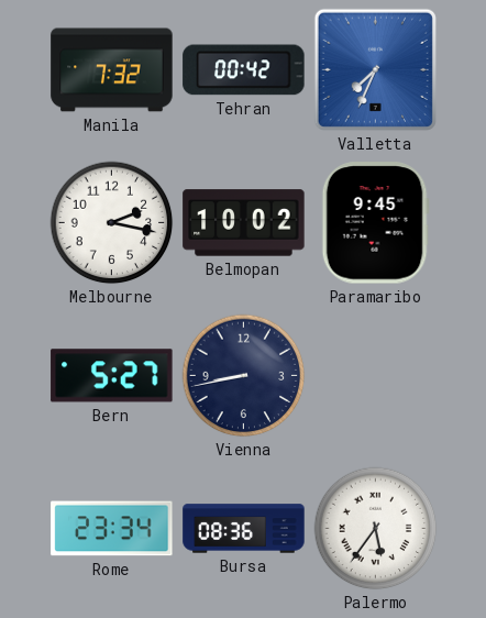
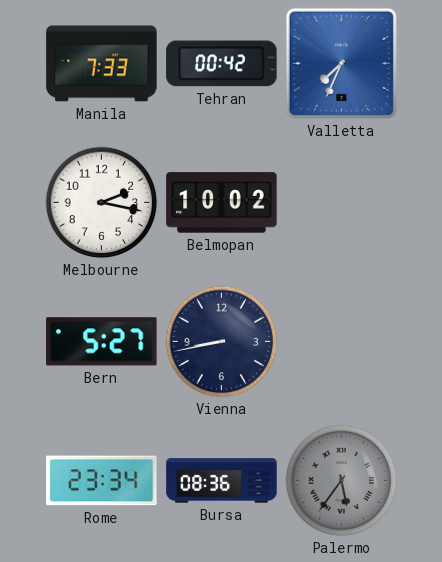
Manila: 7:32 -> 7:33
Paramaribo: 9:45 -> none
Palermo dial: white -> grey
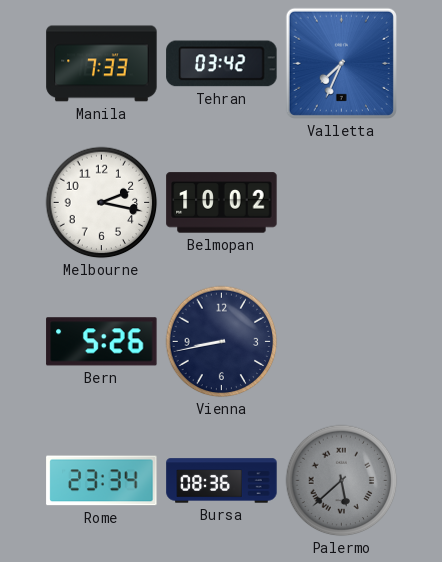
Tehran: 00:42 -> 03:42
Bern: 5:27 -> 5:26
Palermo: 5:36 -> 5:38
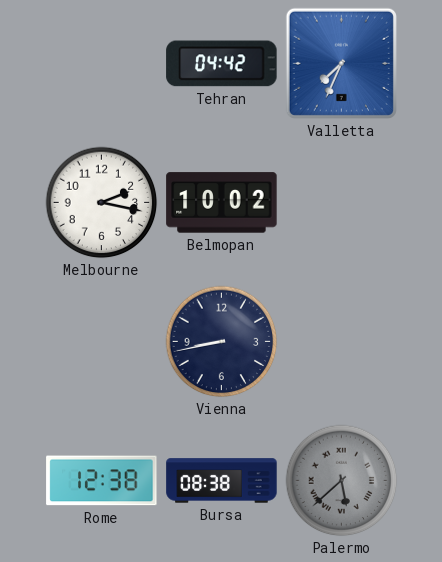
Manila: 7:33 -> none
Tehran: 03:42 -> 04:42
Bern: 5:26 -> none
Rome: 23:34 -> 12:38
Bursa: 08:36 -> 08:38
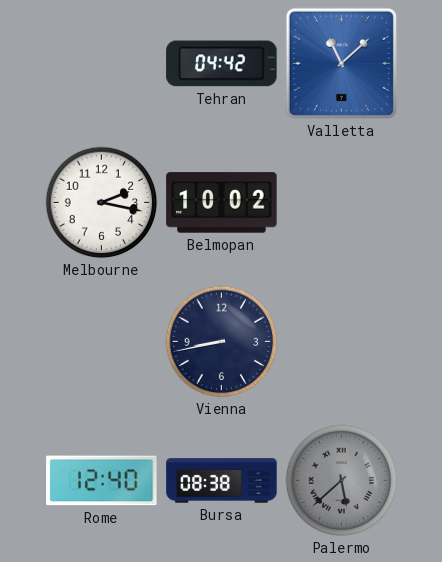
Valletta: 7:34 -> 11:08
Rome: 12:38 -> 12:40
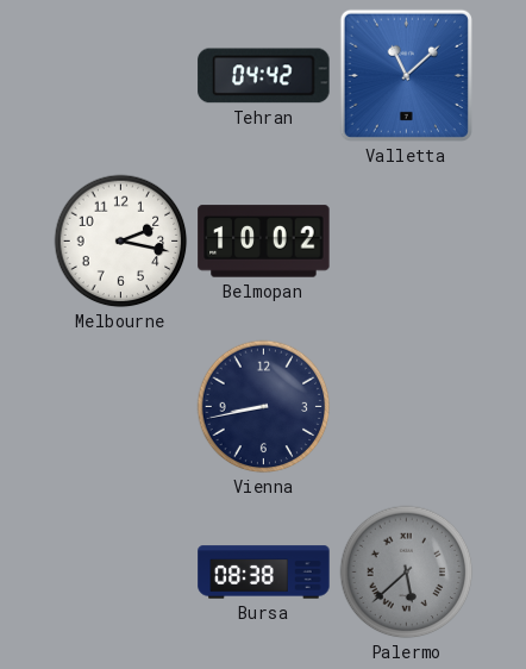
Rome: 12:40 -> none
